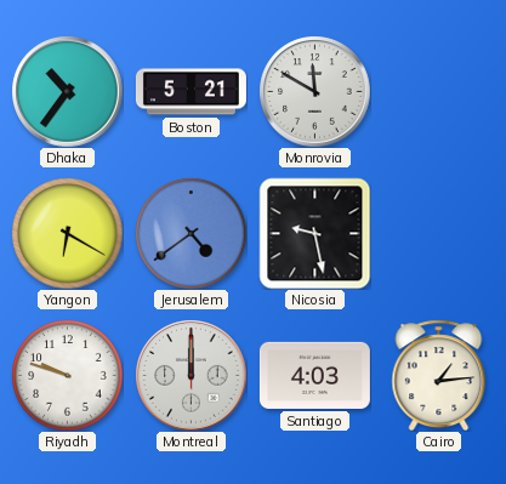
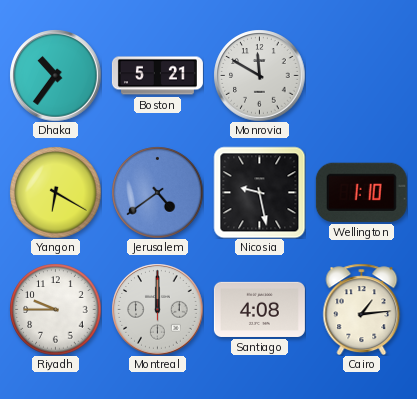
Wellington: none -> 1:10
Riyadh: 9:48 -> 9:45
Santiago: 4:03 -> 4:08
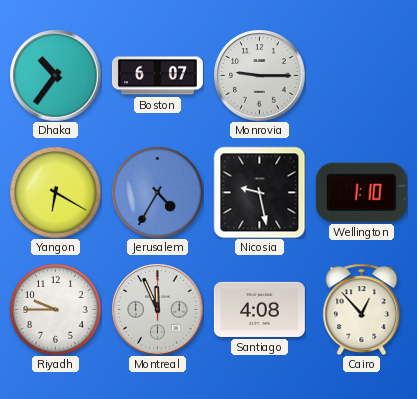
Boston: 5:21 -> 6:07
Monrovia: 11:50 -> 9:15
Jerusalem: 4:39 -> 4:35
Montreal: 12:00 -> 11:56
Cairo: 1:14 -> 12:53
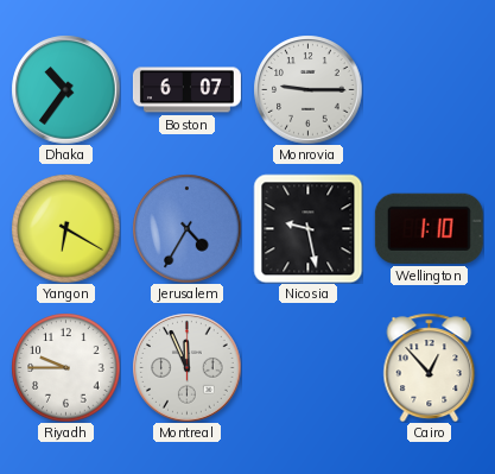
Santiago: 4:08 -> none
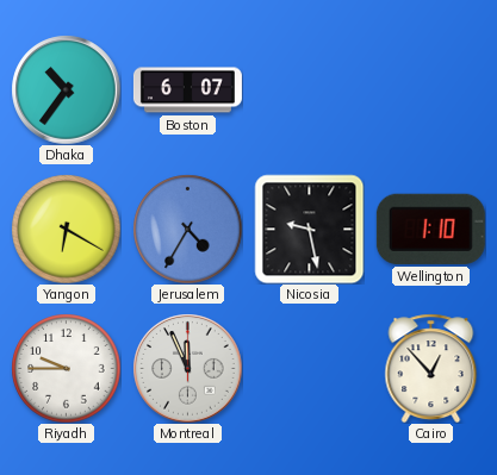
Monrovia: 9:15 -> none
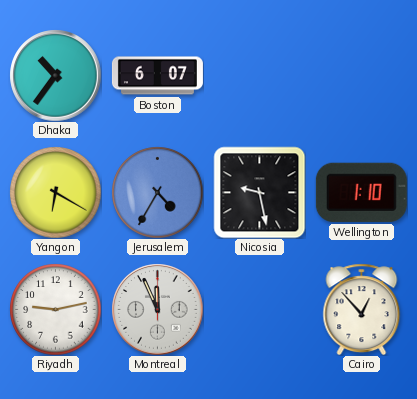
Riyadh: 9:45 -> 9:13
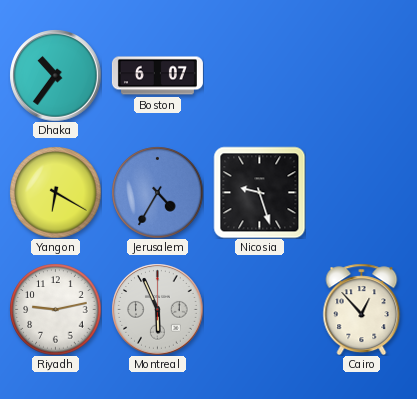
Nicosia: 9:28 -> 9:27
Wellington: 1:10 -> none
Montreal: 11:56 -> 5:56
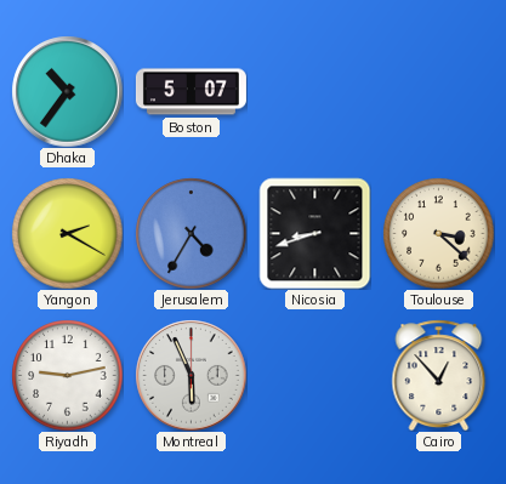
Boston: 6:07 -> 5:07
Yangon: 6:20 -> 2:20
Nicosia: 9:27 -> 8:42
Toulouse: none -> 3:22
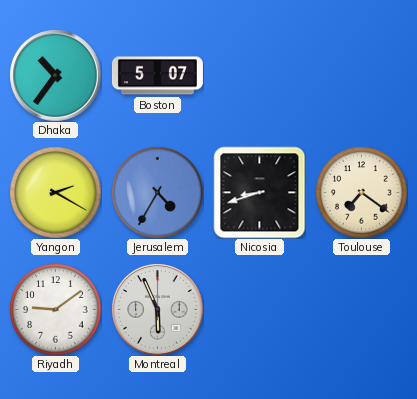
Toulouse: 3:22 -> 7:21
Riyadh: 9:13 -> 9:09
Cairo: 12:53 -> none
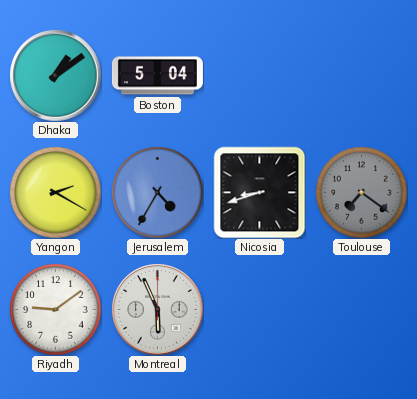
Dhaka: 10:36 -> 1:09
Boston: 5:07 -> 5:04
Toulouse dial: cream -> grey
